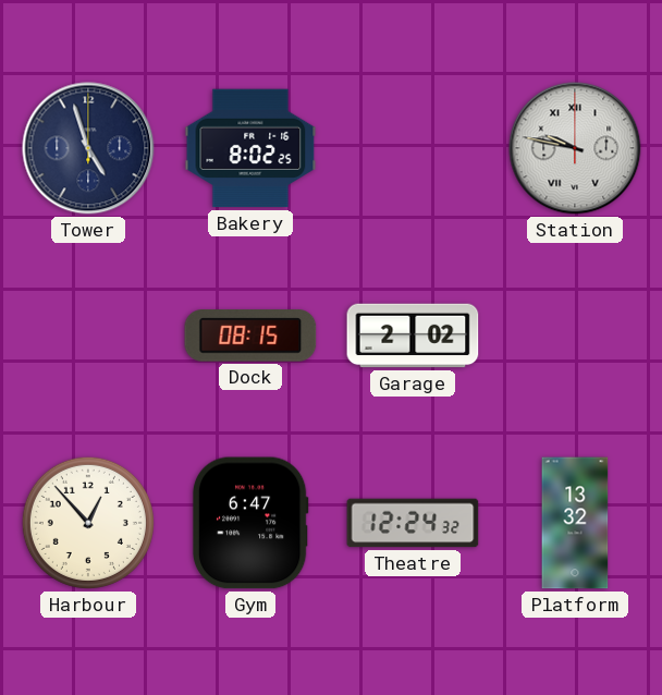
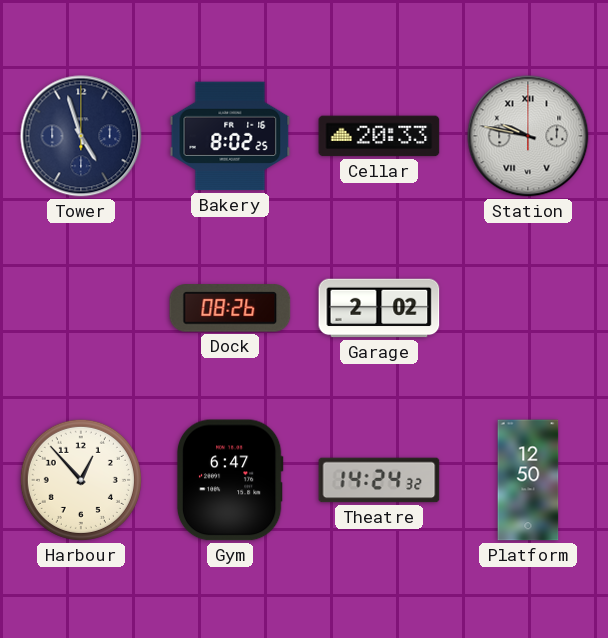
Cellar: none -> 20:33
Dock: 08:15 -> 08:26
Theatre: 12:24 -> 14:24
Platform: 13:32 -> 12:50
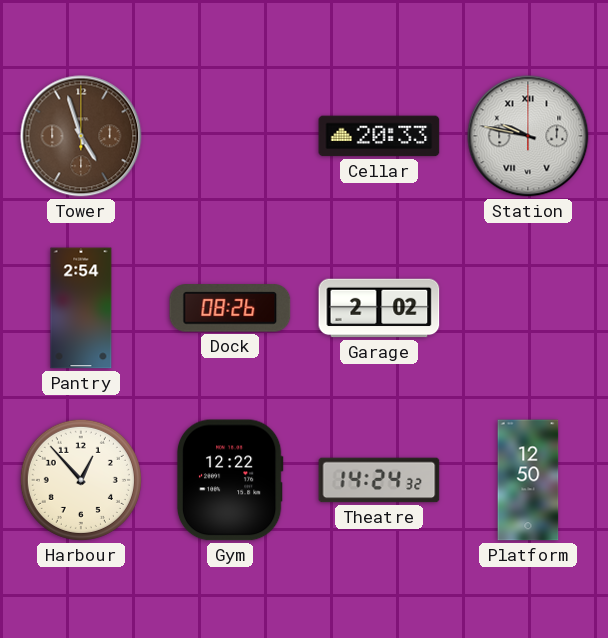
Tower dial: navy -> brown
Bakery: 8:02 -> none
Pantry: none -> 2:54
Gym: 6:47 -> 12:22
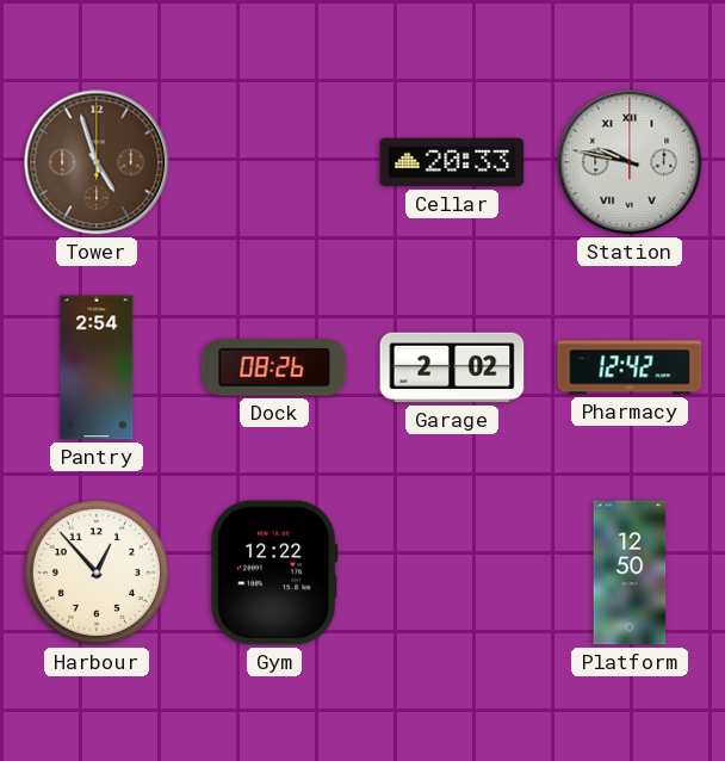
Pharmacy: none -> 12:42
Theatre: 14:24 -> none
